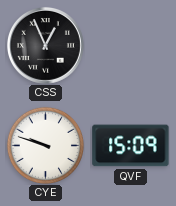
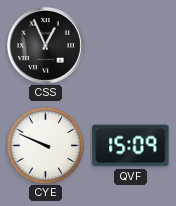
CYE: 9:48 -> 9:49
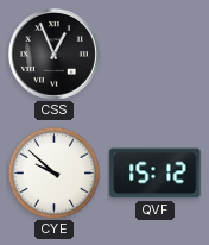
CYE: 9:49 -> 9:52
QVF: 15:09 -> 15:12
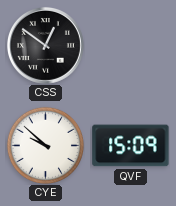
CSS: 12:56 -> 12:51
QVF: 15:12 -> 15:09
